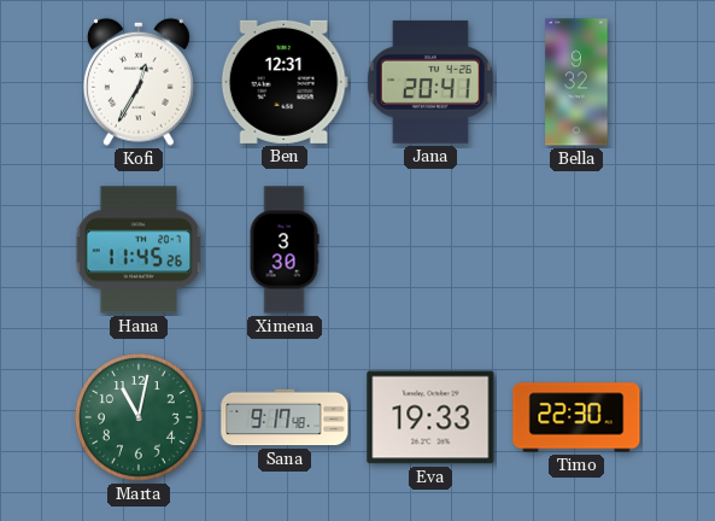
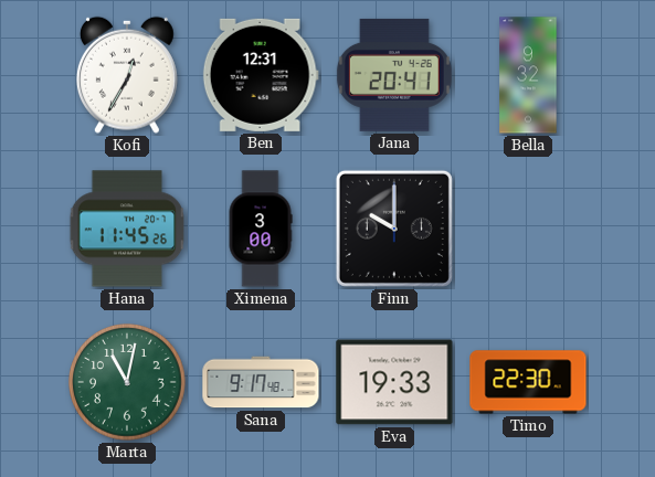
Ximena: 3:30 -> 3:00
Finn: none -> 10:00
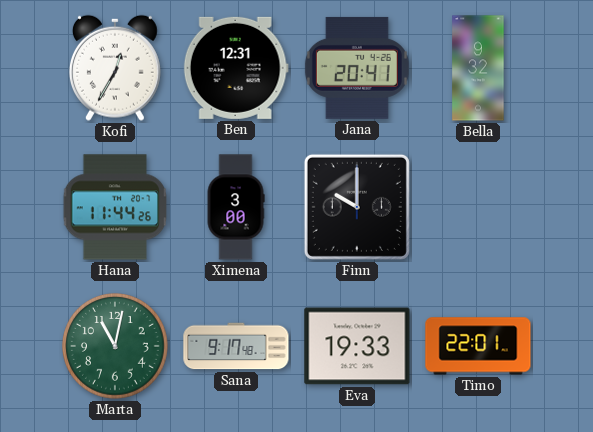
Hana: 11:45 -> 11:44
Timo: 22:30 -> 22:01
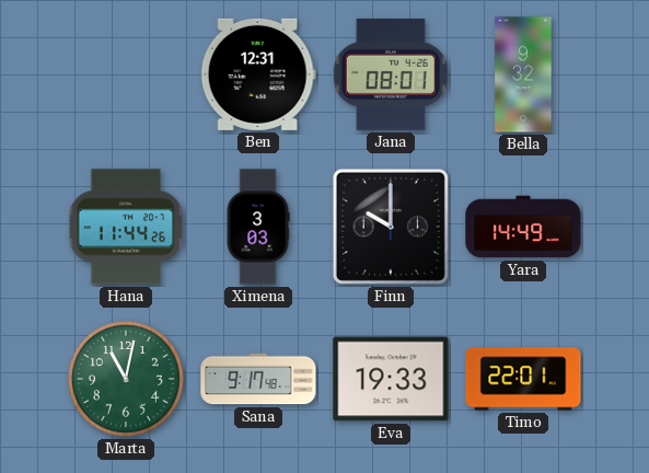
Kofi: 12:35 -> none
Jana: 20:41 -> 08:01
Ximena: 3:00 -> 3:03
Yara: none -> 14:49
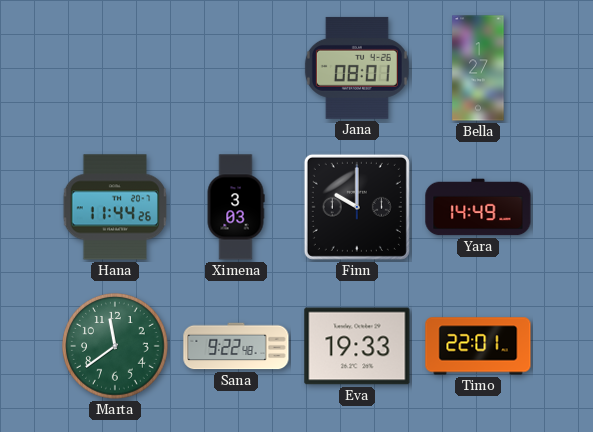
Ben: 12:31 -> none
Bella: 9:32 -> 1:27
Marta: 11:02 -> 11:39
Sana: 9:17 -> 9:22
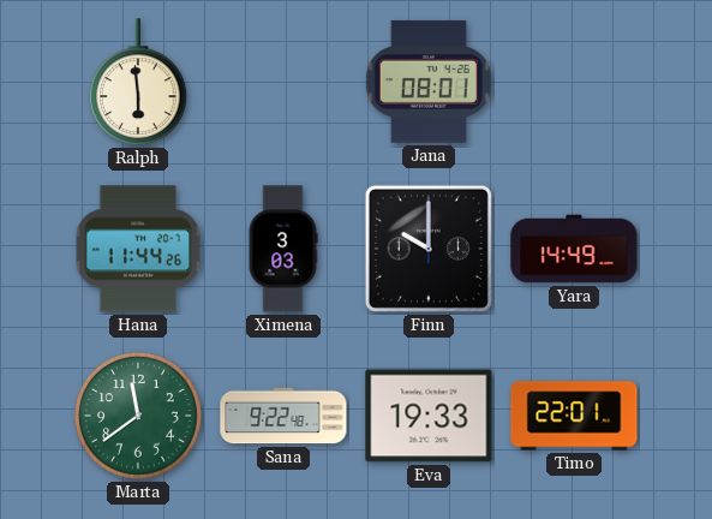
Ralph: none -> 5:59
Bella: 1:27 -> none
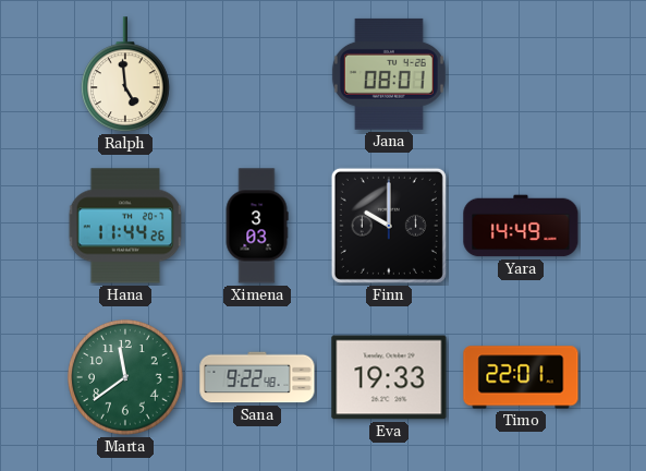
Ralph: 5:59 -> 4:59
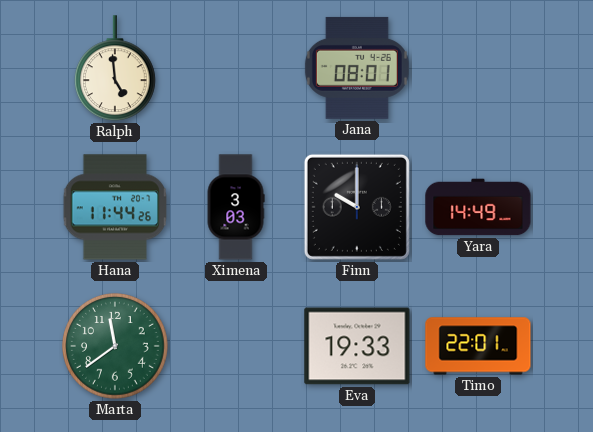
Sana: 9:22 -> none
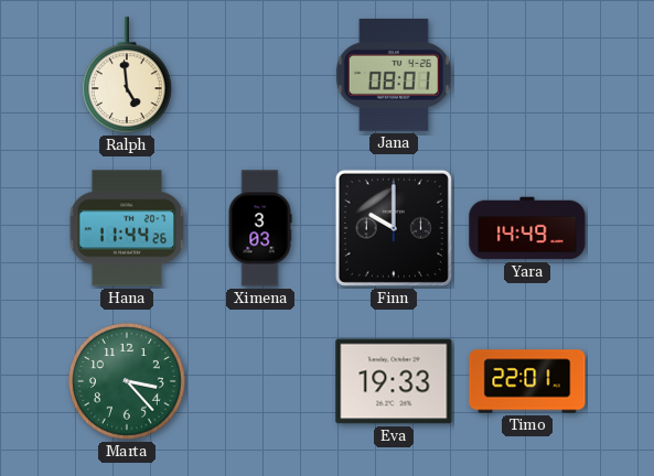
Marta: 11:39 -> 3:23
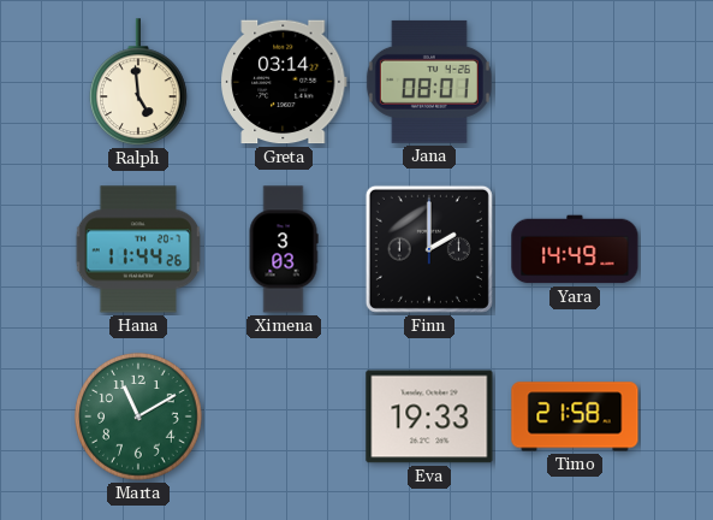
Greta: none -> 03:14
Finn: 10:00 -> 2:00
Marta: 3:23 -> 11:10
Timo: 22:01 -> 21:58
